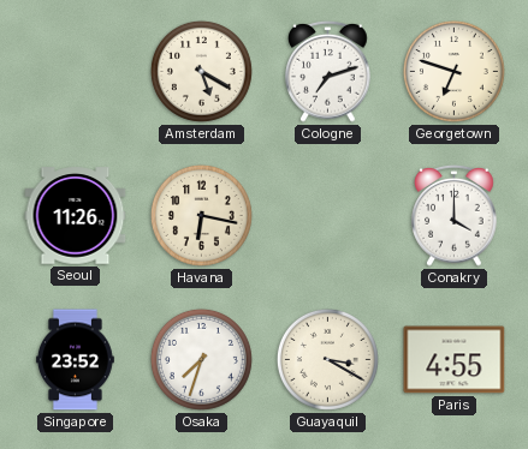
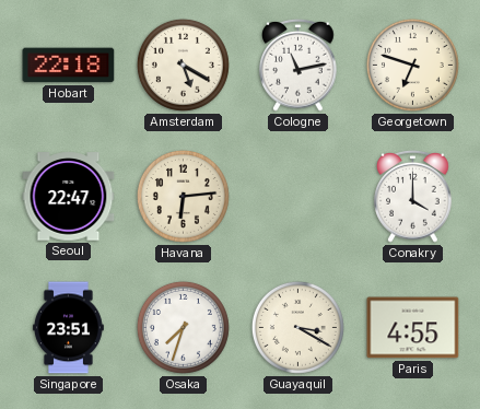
Hobart: none -> 22:18
Cologne: 7:12 -> 11:13
Seoul: 11:26 -> 22:47
Havana: 6:17 -> 6:14
Singapore: 23:52 -> 23:51
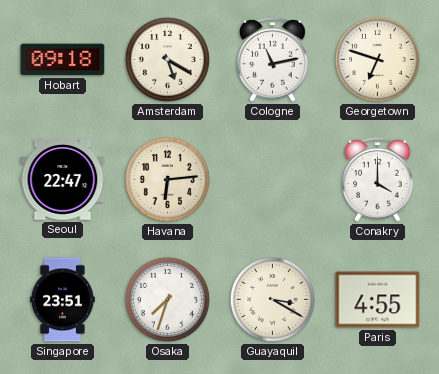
Hobart: 22:18 -> 09:18
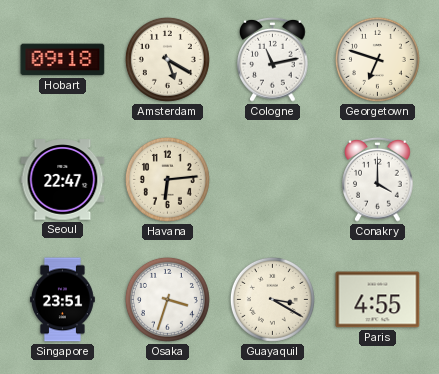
Osaka: 7:33 -> 3:33
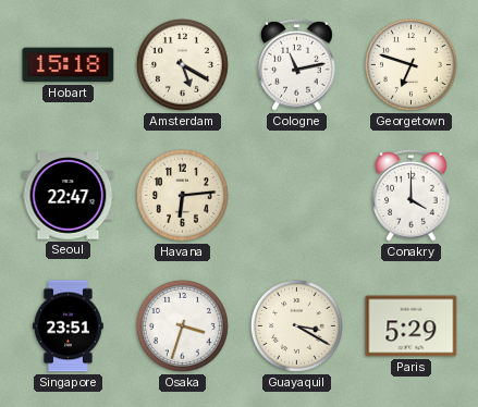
Hobart: 09:18 -> 15:18
Paris: 4:55 -> 5:29
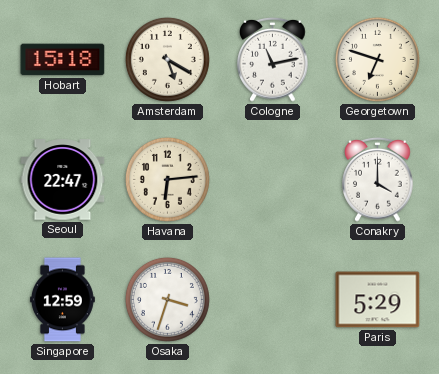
Singapore: 23:51 -> 12:59
Guayaquil: 3:20 -> none
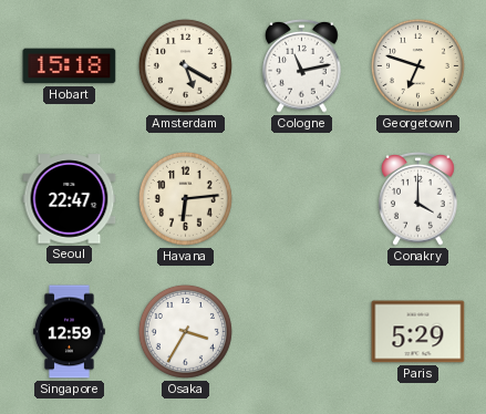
Osaka: 3:33 -> 3:35
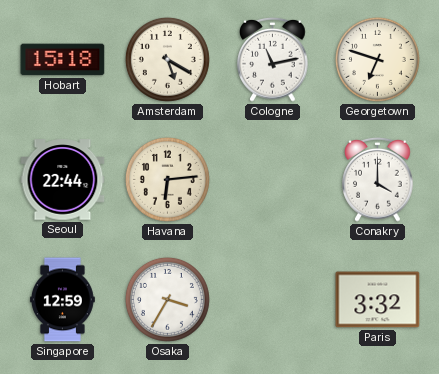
Seoul: 22:47 -> 22:44
Paris: 5:29 -> 3:32
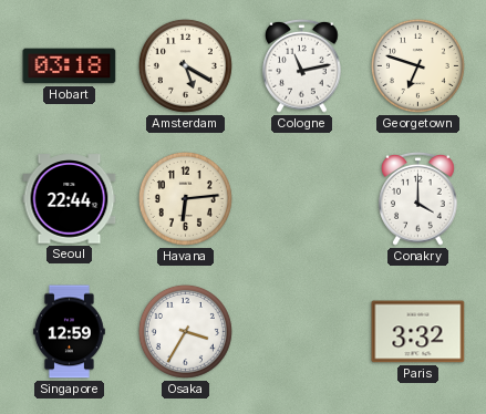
Hobart: 15:18 -> 03:18
